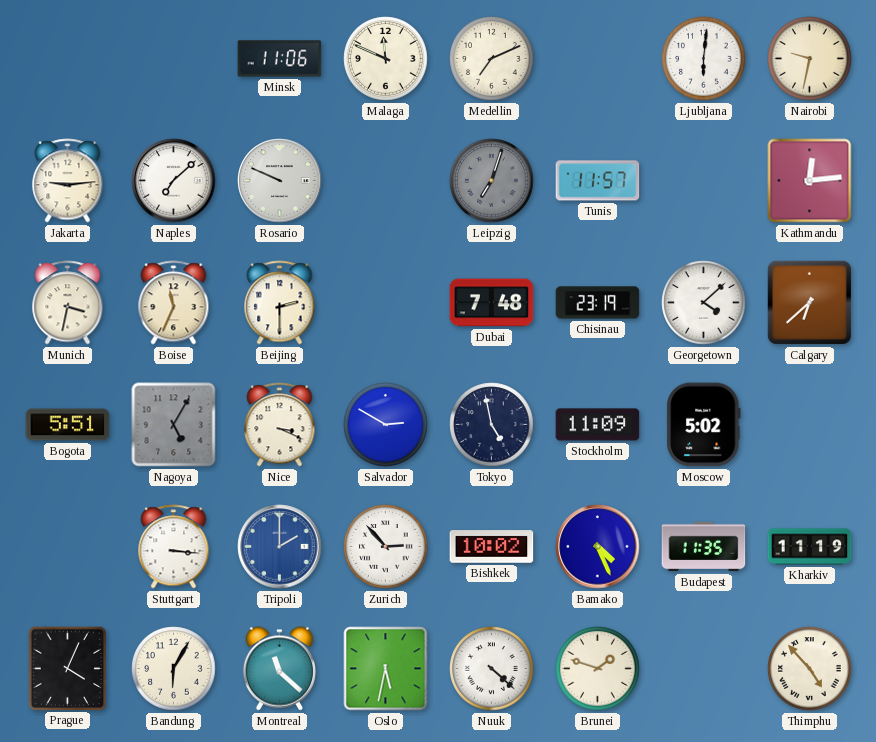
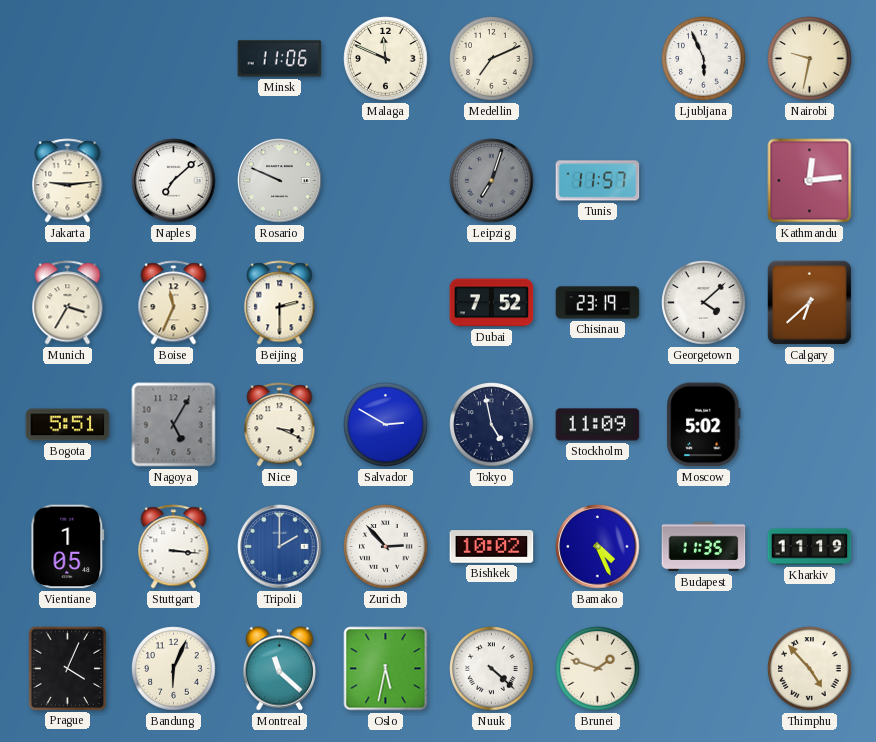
Ljubljana: 6:01 -> 5:56
Munich: 3:32 -> 3:35
Dubai: 7:48 -> 7:52
Vientiane: none -> 1:05
Bandung: 6:05 -> 6:04
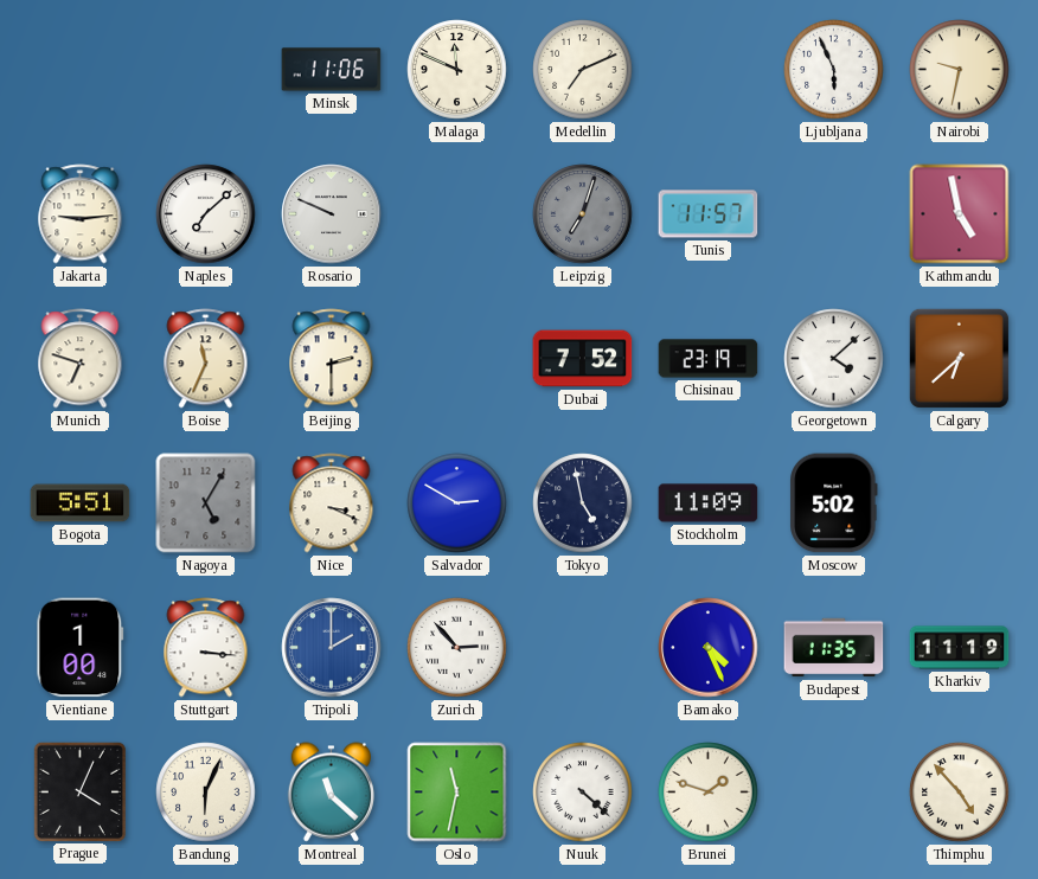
Kathmandu: 12:14 -> 4:58
Munich: 3:35 -> 6:48
Vientiane: 1:05 -> 1:00
Bishkek: 10:02 -> none
Oslo: 5:32 -> 11:32
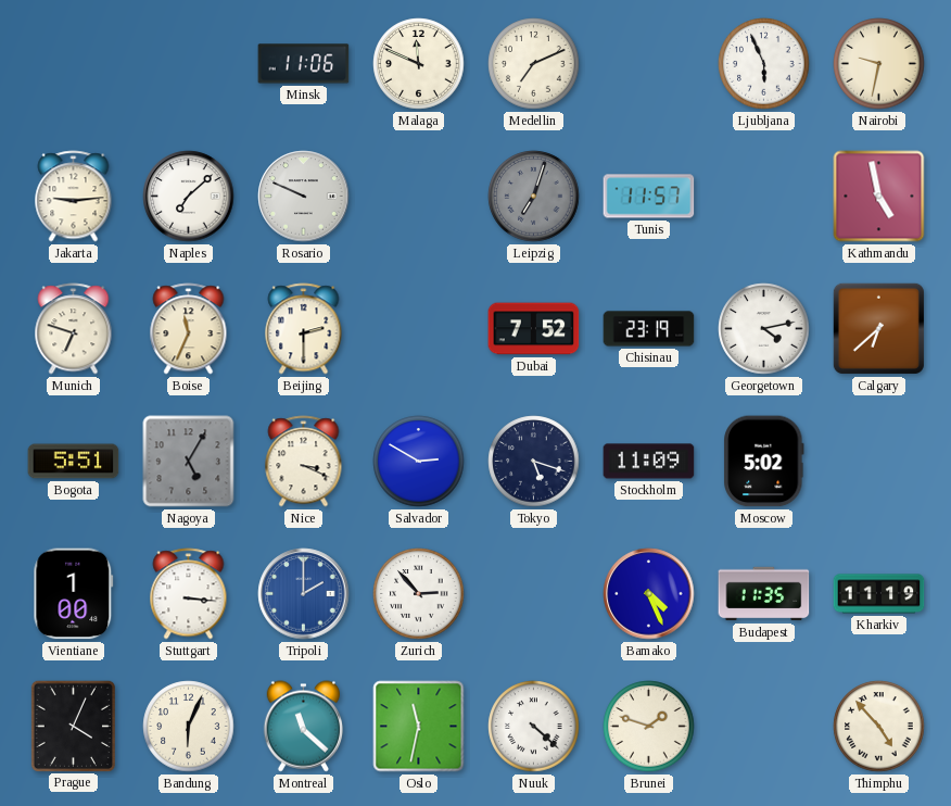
Georgetown: 4:08 -> 4:13
Tokyo: 4:58 -> 5:18
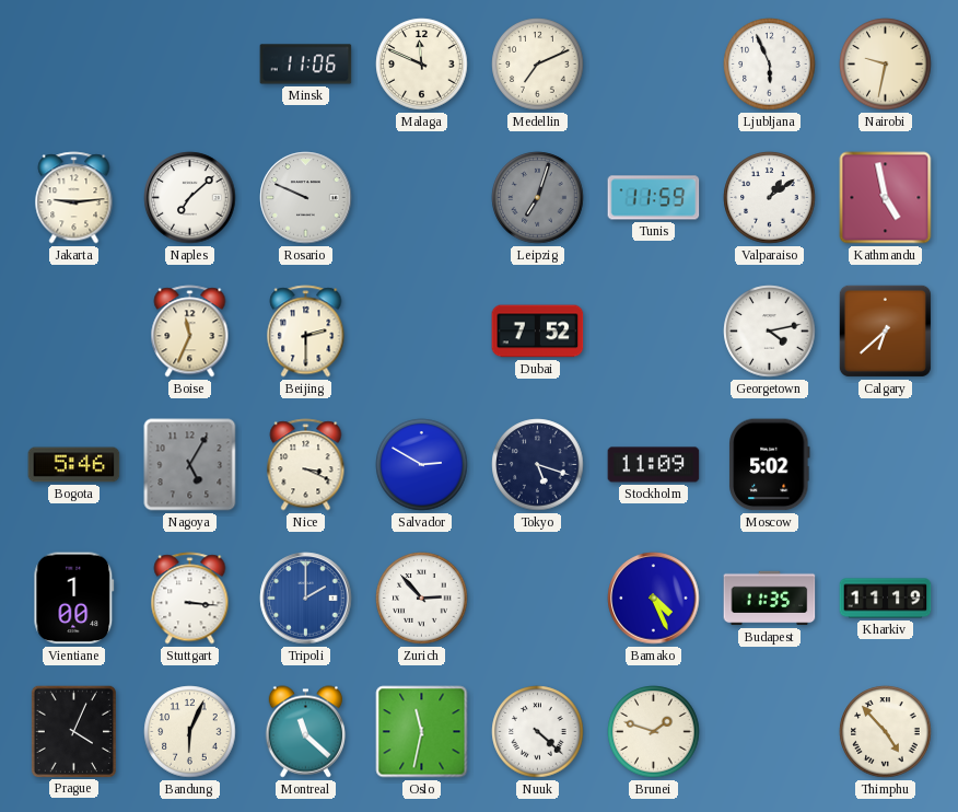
Tunis: 11:57 -> 11:59
Valparaiso: none -> 1:09
Munich: 6:48 -> none
Chisinau: 23:19 -> none
Bogota: 5:51 -> 5:46
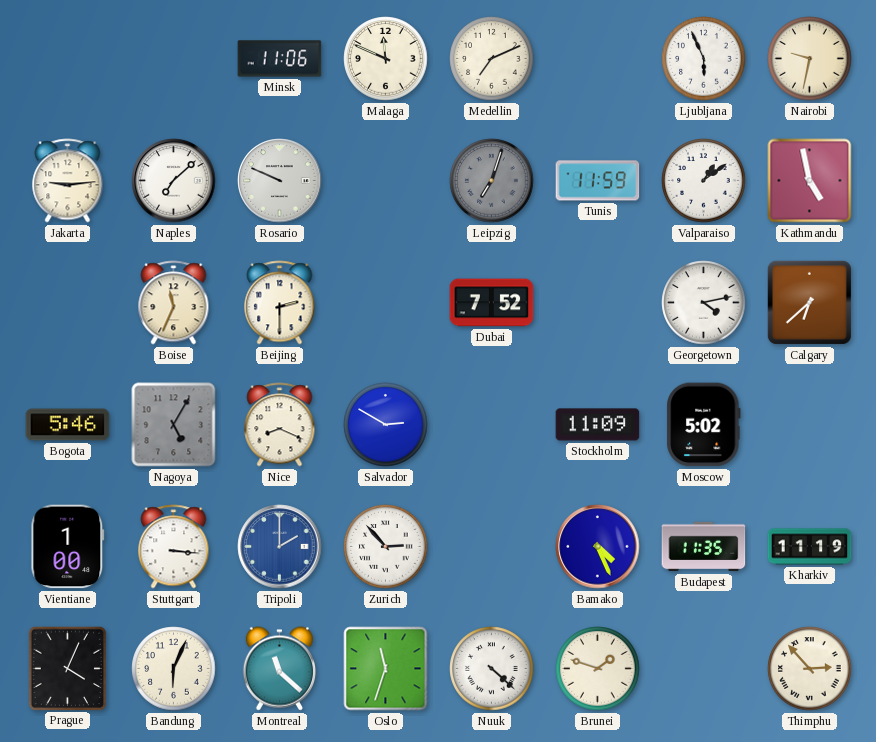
Nice: 3:19 -> 8:19
Tokyo: 5:18 -> none
Oslo: 11:32 -> 11:33
Thimphu: 4:53 -> 2:53
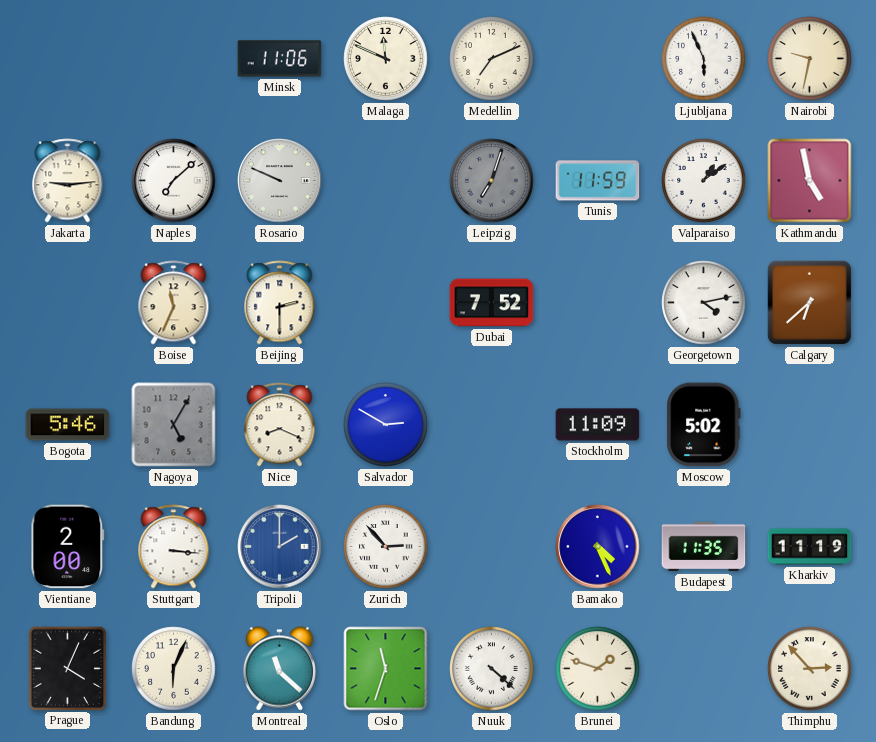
Vientiane: 1:00 -> 2:00
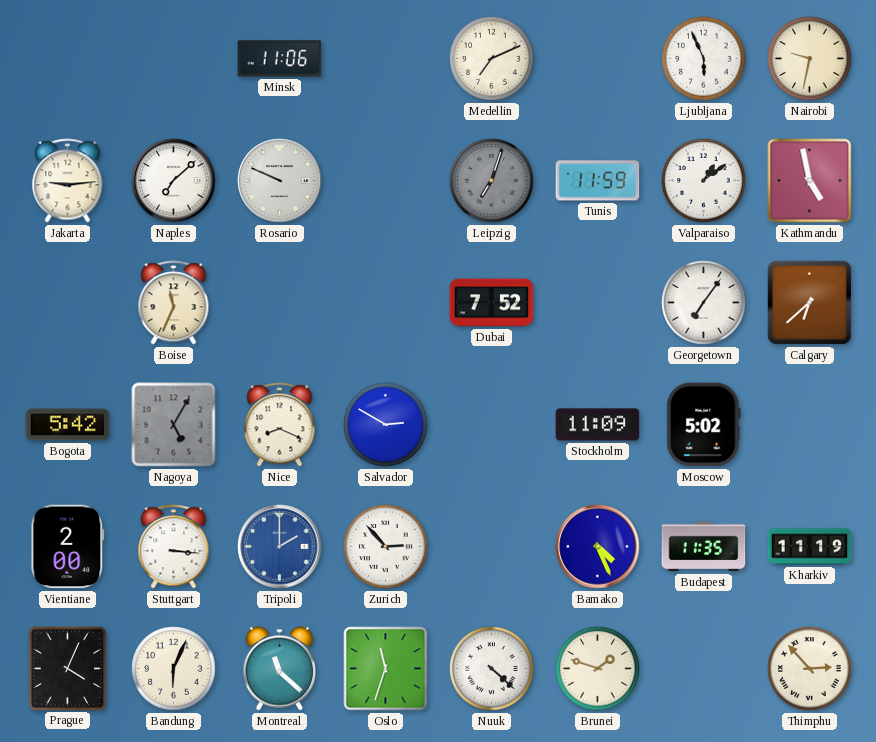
Malaga: 11:49 -> none
Beijing: 2:30 -> none
Georgetown: 4:13 -> 7:06
Bogota: 5:46 -> 5:42
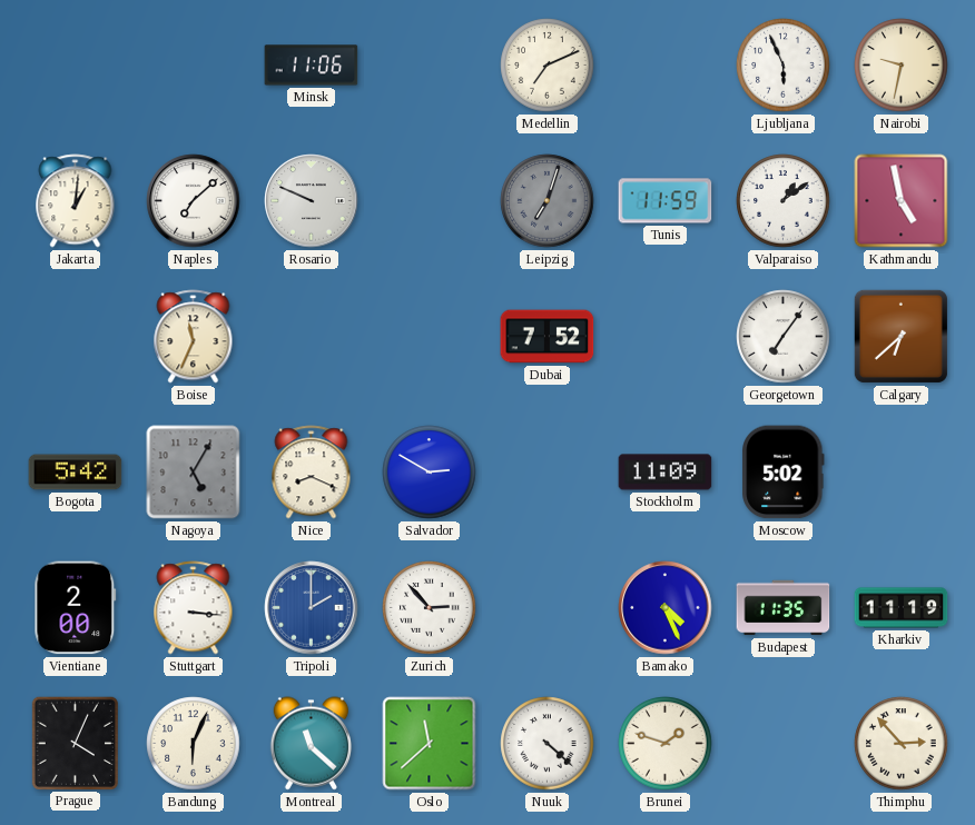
Jakarta: 9:14 -> 1:01
Oslo: 11:33 -> 11:38
